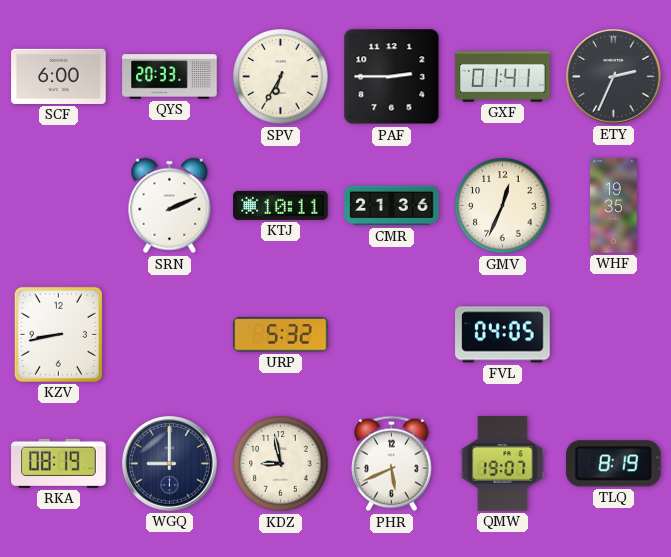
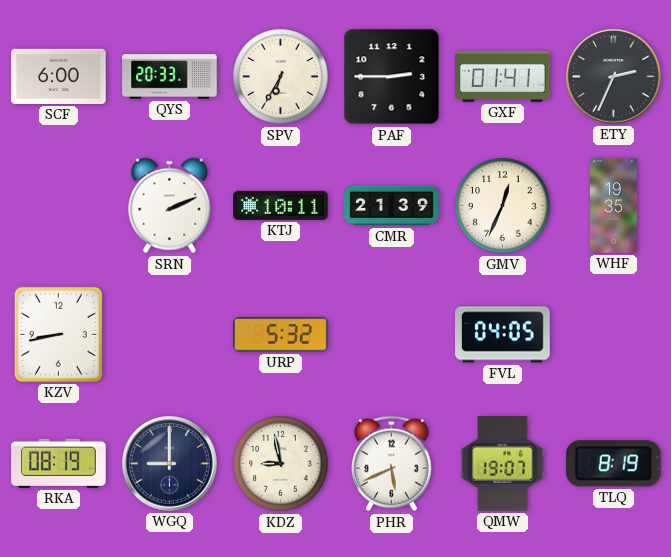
CMR: 21:36 -> 21:39
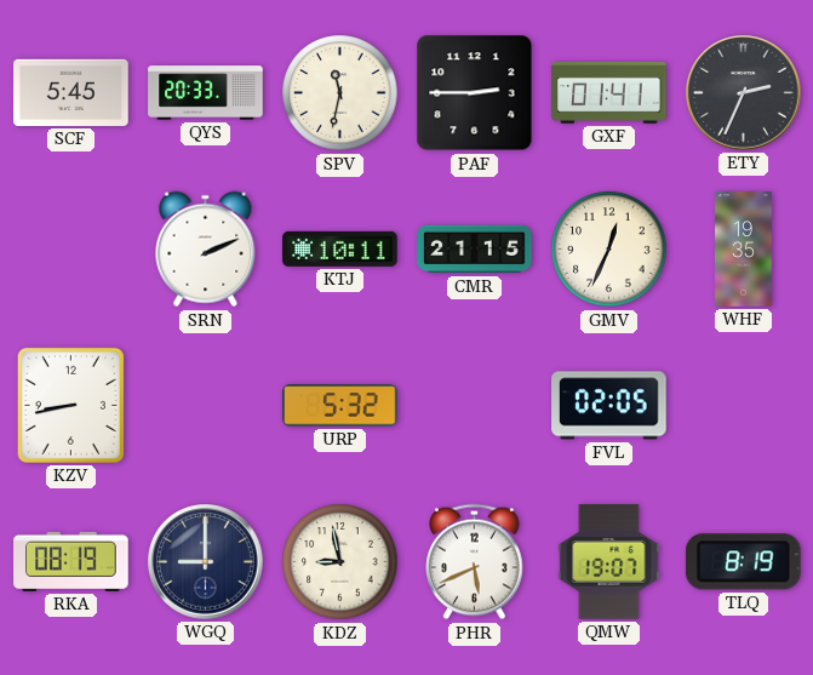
SCF: 6:00 -> 5:45
SPV: 6:35 -> 11:32
CMR: 21:39 -> 21:15
FVL: 04:05 -> 02:05
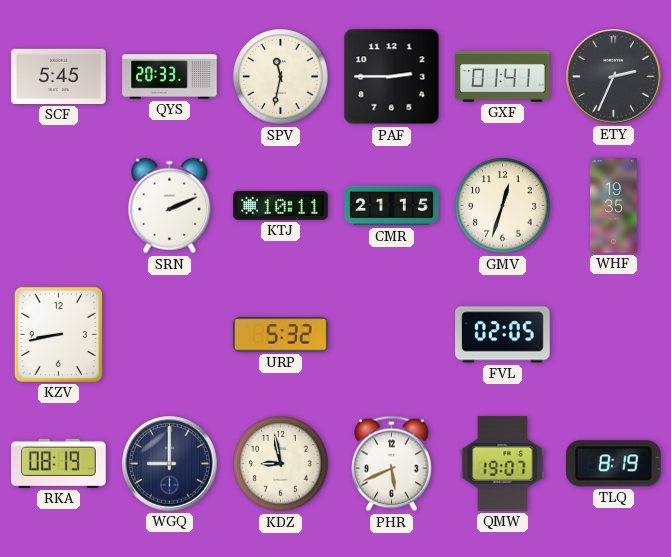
GMV: 12:34 -> 12:33
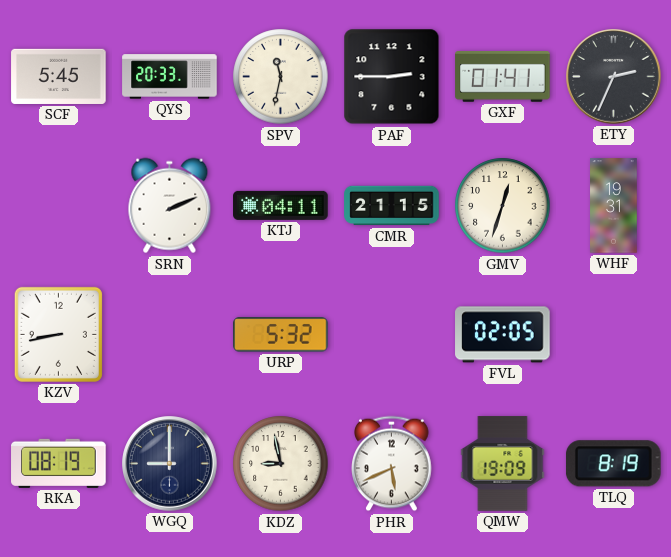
KTJ: 10:11 -> 04:11
WHF: 19:35 -> 19:31
QMW: 19:07 -> 19:09
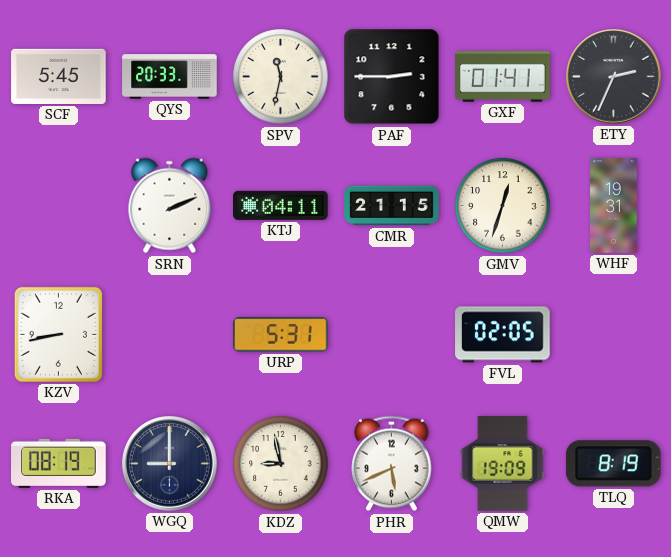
URP: 5:32 -> 5:31
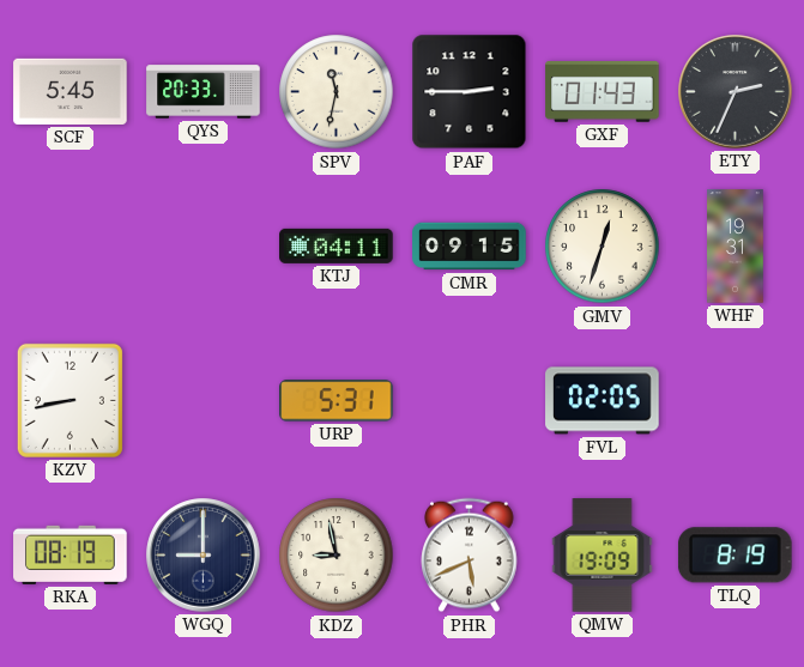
GXF: 01:41 -> 01:43
SRN: 2:11 -> none
CMR: 21:15 -> 09:15
